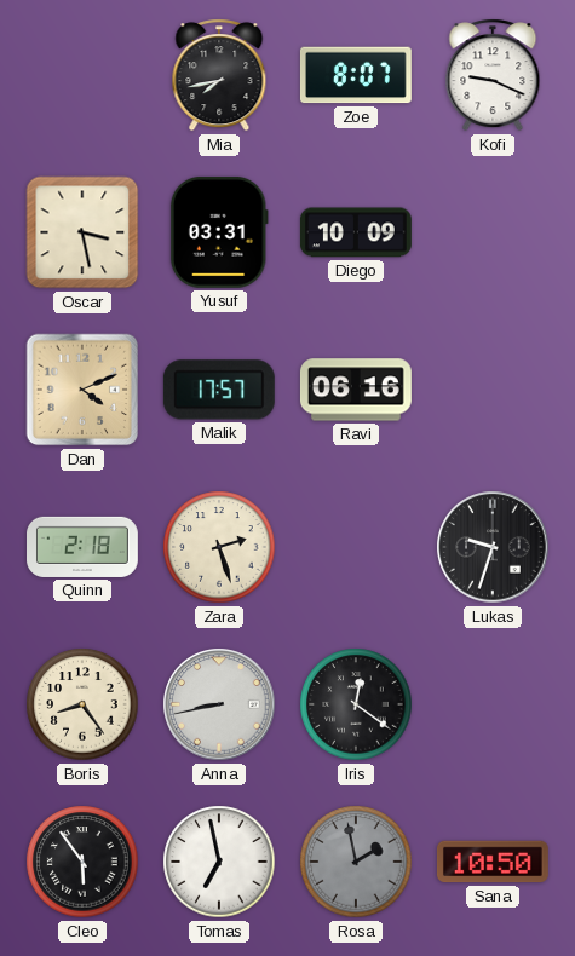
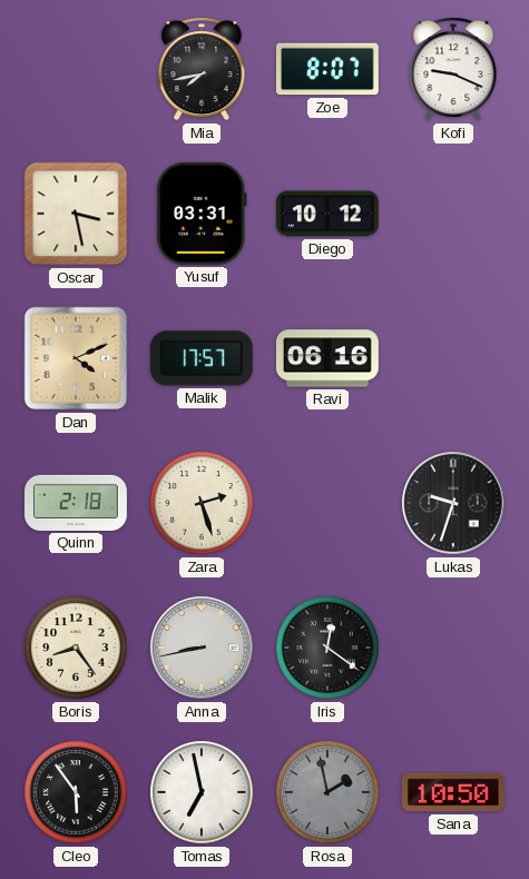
Diego: 10:09 -> 10:12
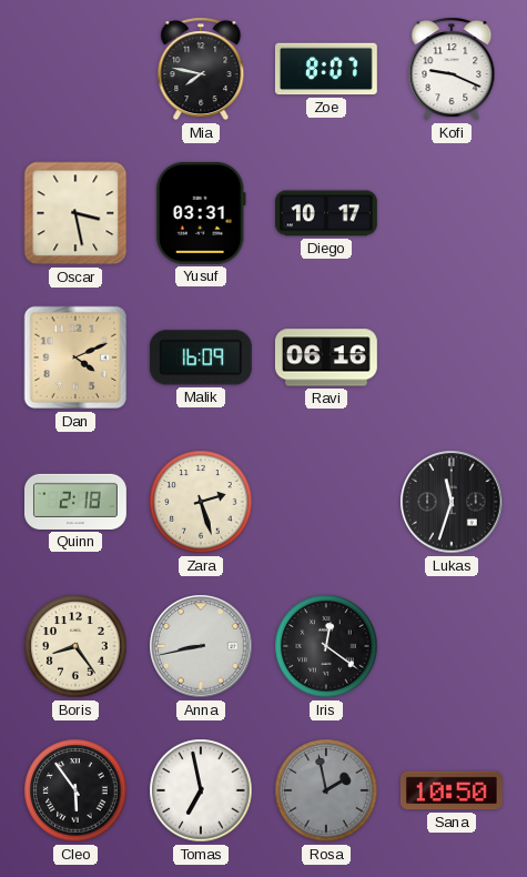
Mia: 7:43 -> 7:47
Diego: 10:12 -> 10:17
Malik: 17:57 -> 16:09
Lukas: 9:33 -> 11:33
